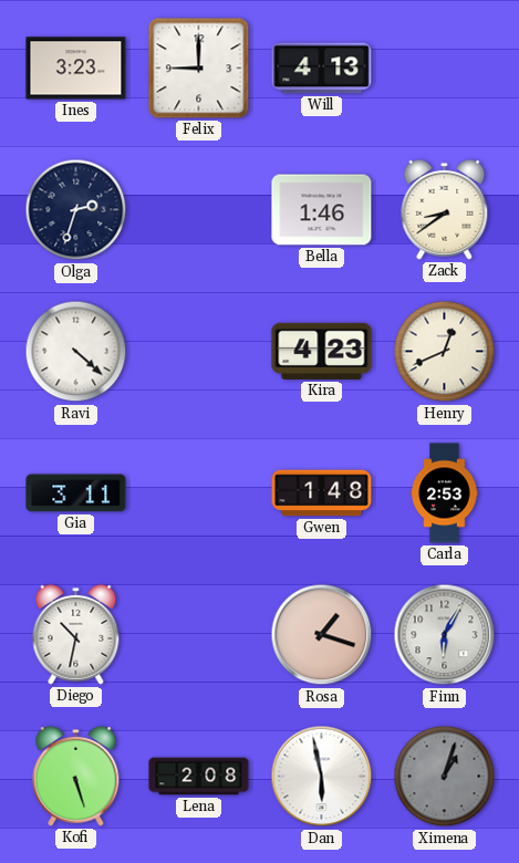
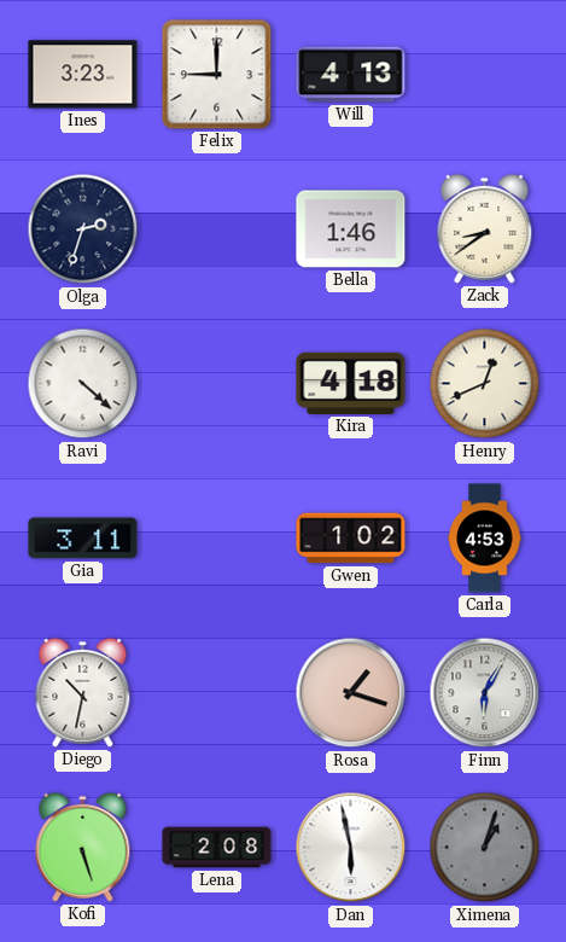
Kira: 4:23 -> 4:18
Gwen: 1:48 -> 1:02
Carla: 2:53 -> 4:53
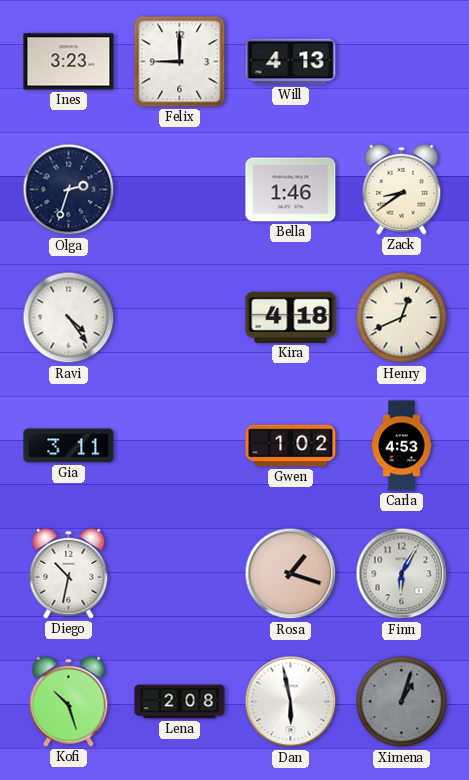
Ravi: 4:22 -> 4:24
Kofi: 5:27 -> 10:27
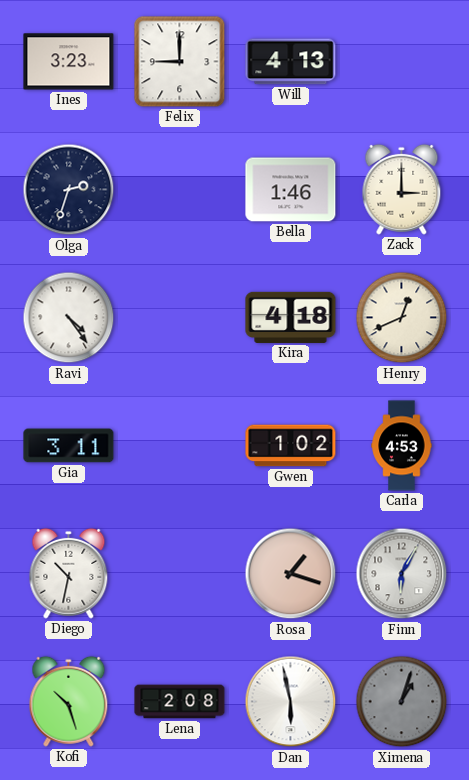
Zack: 8:39 -> 3:00
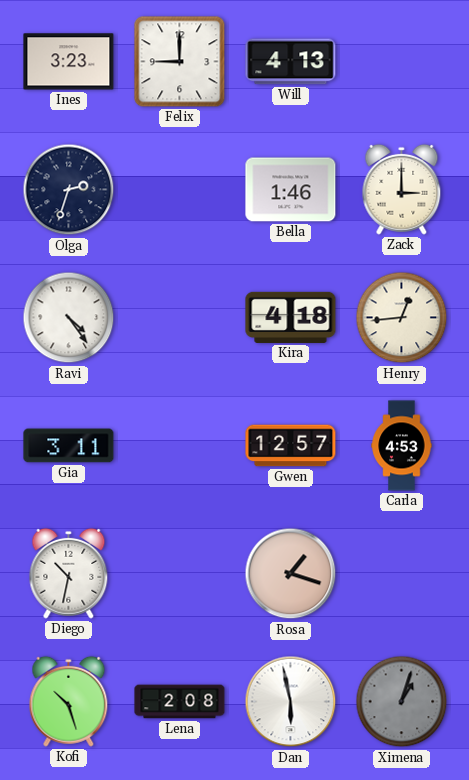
Henry: 12:41 -> 12:44
Gwen: 1:02 -> 12:57
Finn: 6:05 -> none
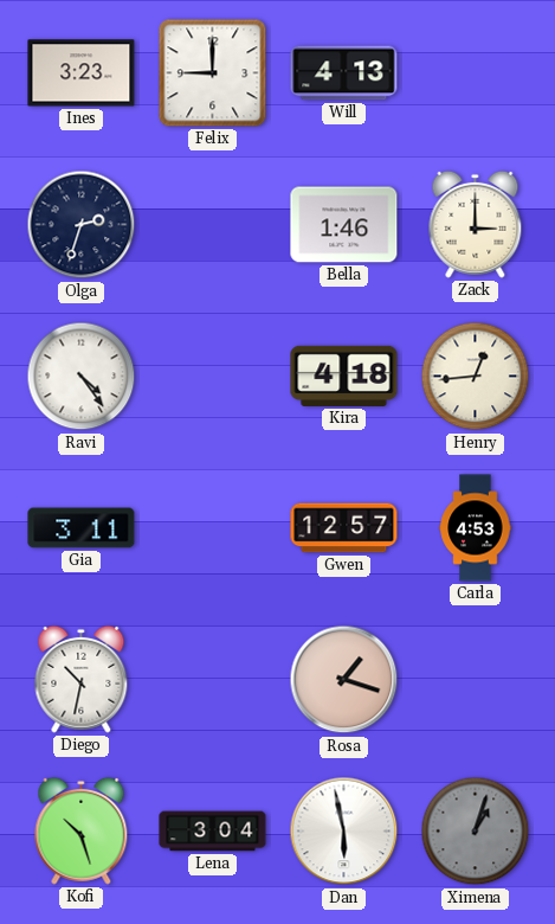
Lena: 2:08 -> 3:04
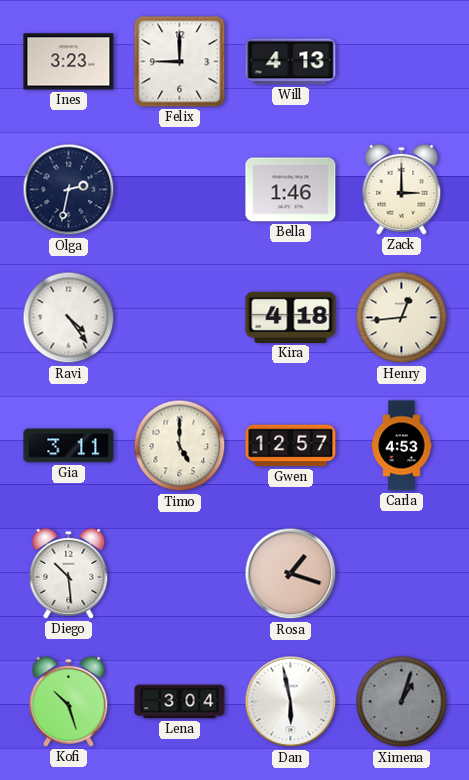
Olga: 2:33 -> 2:32
Timo: none -> 5:00
Diego: 10:32 -> 10:29
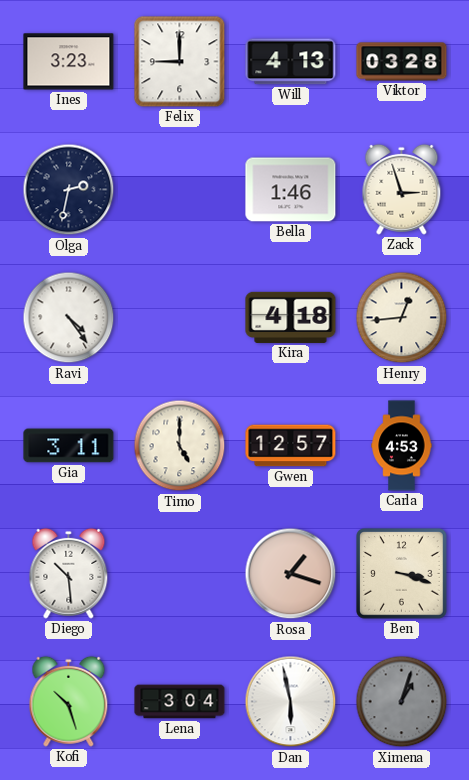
Viktor: none -> 03:28
Zack: 3:00 -> 2:57
Ben: none -> 3:18
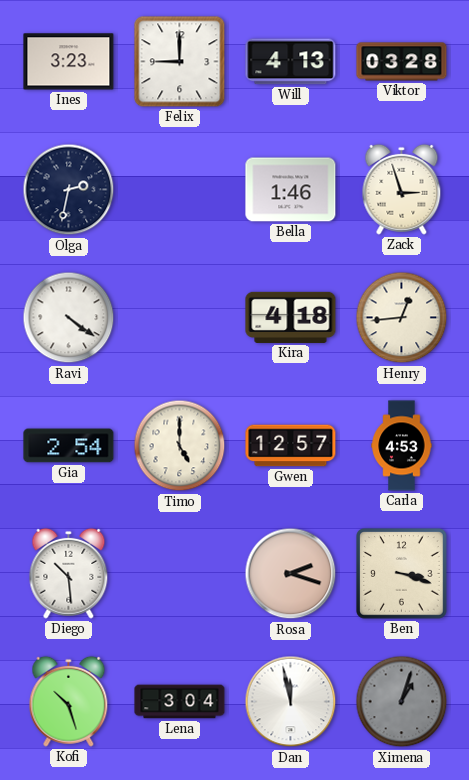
Ravi: 4:24 -> 4:21
Gia: 3:11 -> 2:54
Rosa: 1:18 -> 2:18
Dan: 5:58 -> 11:58
